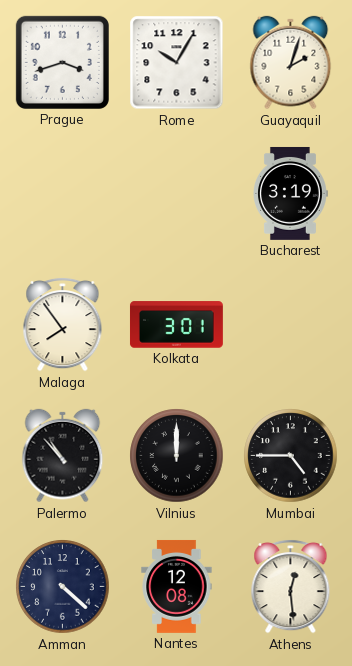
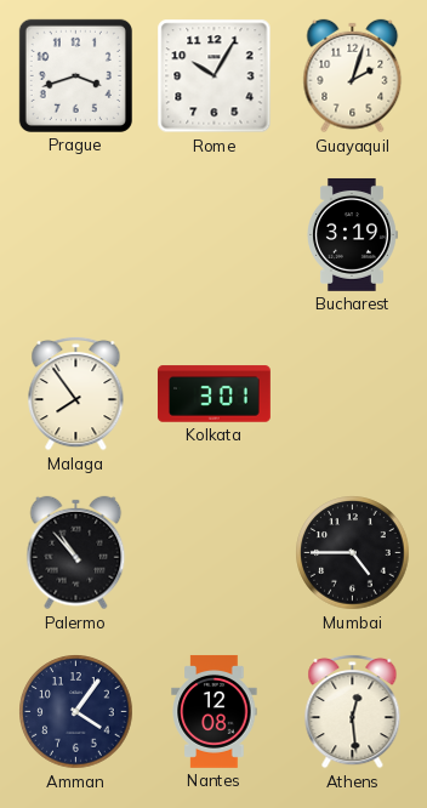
Vilnius: 12:00 -> none
Amman: 4:22 -> 4:06
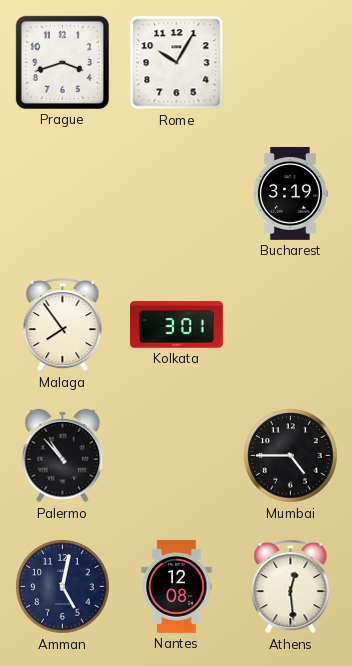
Guayaquil: 2:03 -> none
Amman: 4:06 -> 5:02
